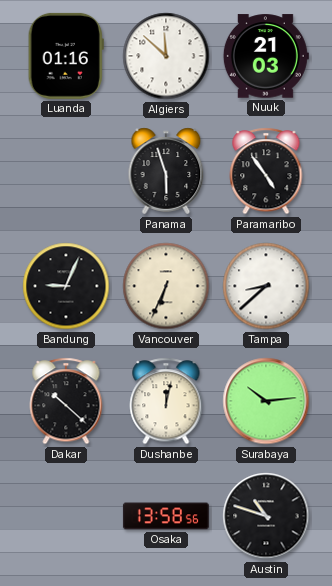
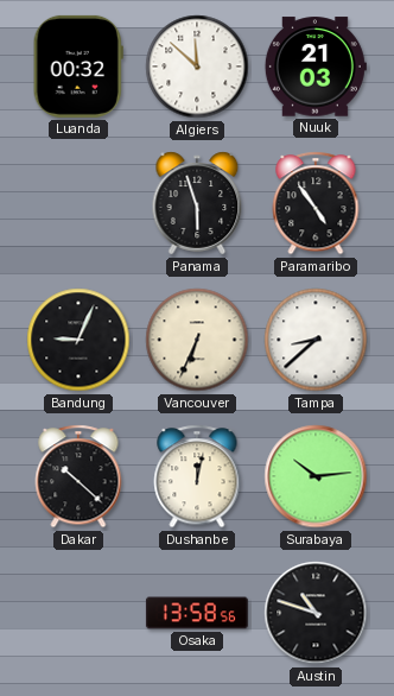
Luanda: 01:16 -> 00:32
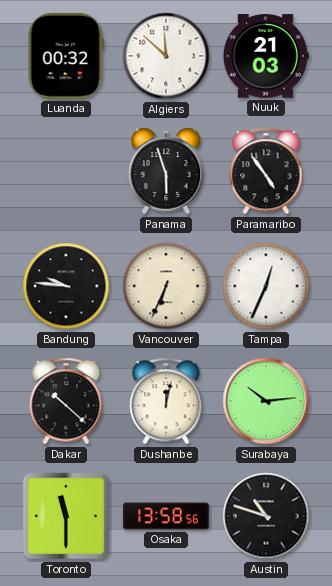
Bandung: 9:04 -> 9:46
Tampa: 8:38 -> 12:34
Toronto: none -> 11:30
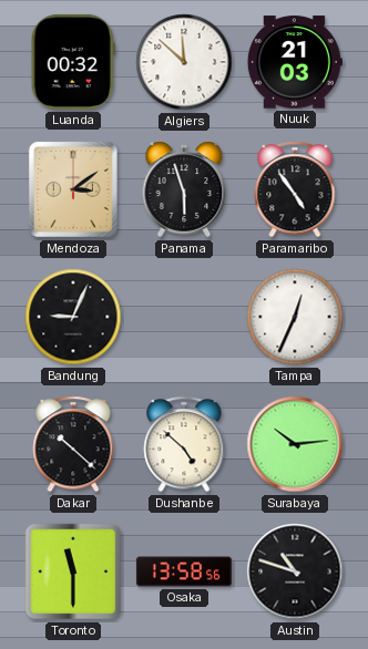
Mendoza: none -> 3:09
Bandung: 9:46 -> 9:04
Vancouver: 6:34 -> none
Dushanbe: 12:02 -> 4:52
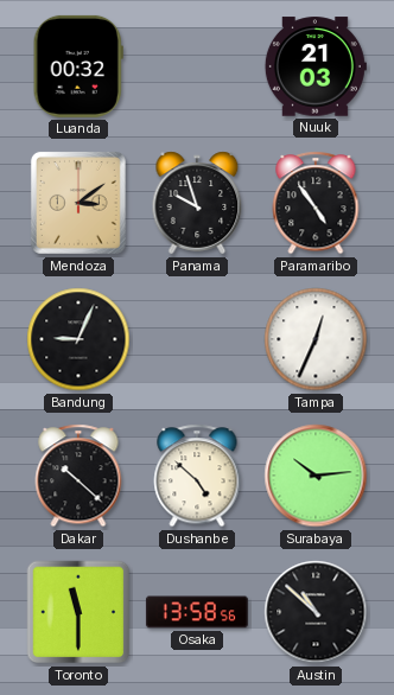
Algiers: 11:52 -> none
Panama: 5:57 -> 9:57
Austin: 10:48 -> 10:52
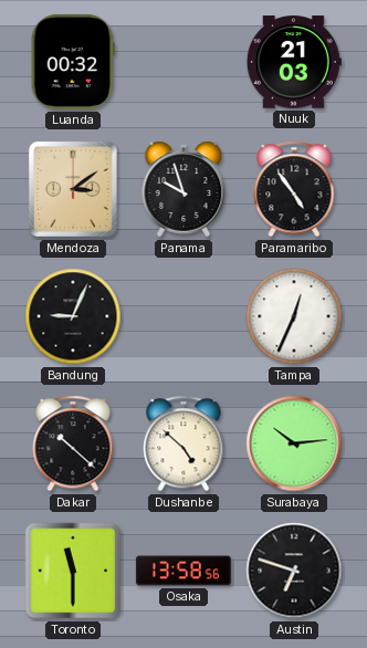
Austin: 10:52 -> 6:48
